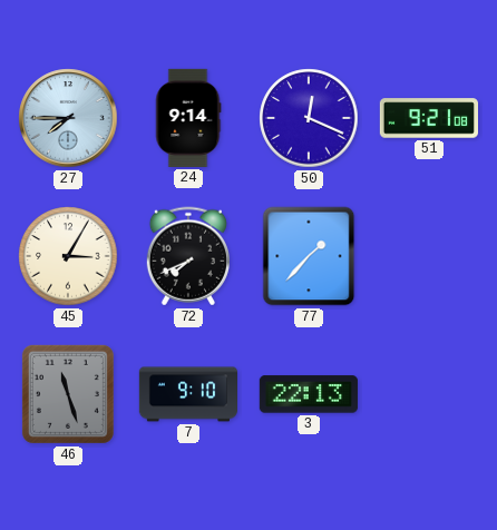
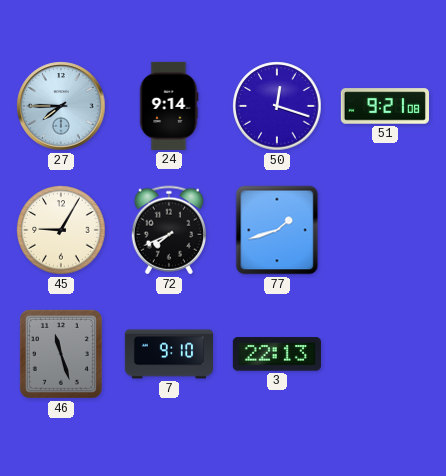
50: 12:19 -> 12:18
45: 3:05 -> 9:05
77: 1:37 -> 1:42
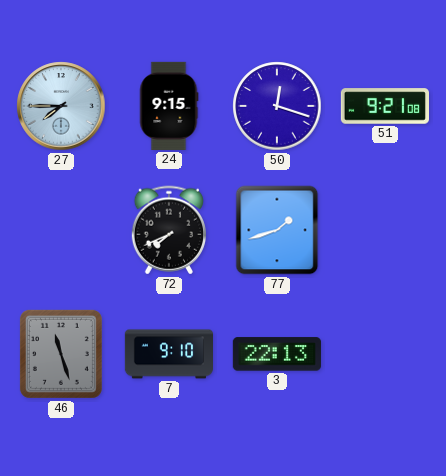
24: 9:14 -> 9:15
45: 9:05 -> none
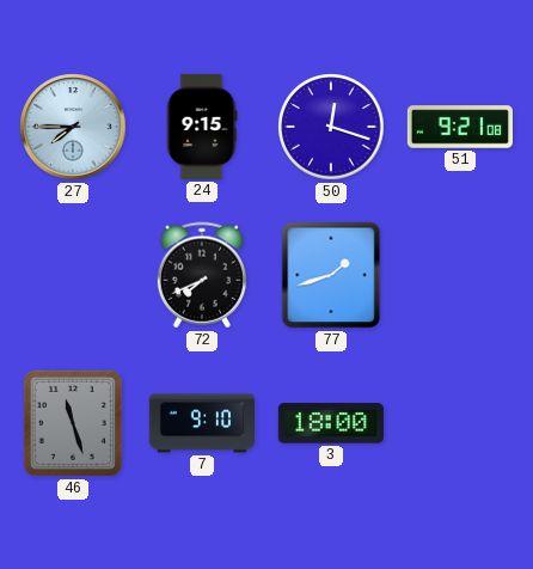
3: 22:13 -> 18:00
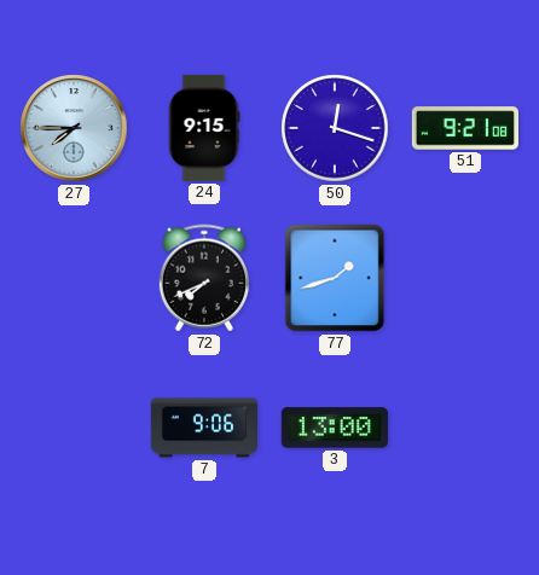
46: 11:27 -> none
7: 9:10 -> 9:06
3: 18:00 -> 13:00
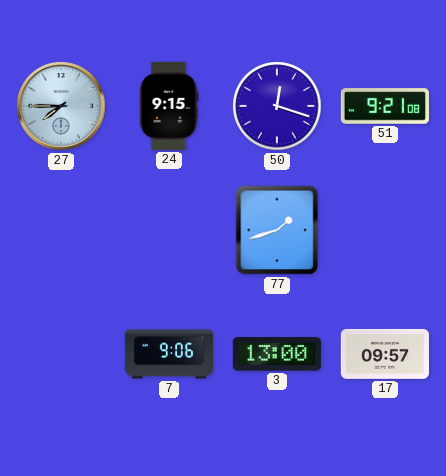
72: 7:41 -> none
17: none -> 09:57
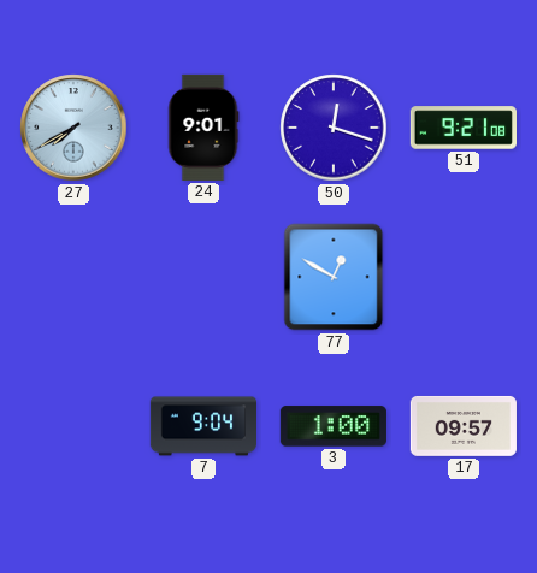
27: 7:45 -> 7:40
24: 9:15 -> 9:01
77: 1:42 -> 12:50
7: 9:06 -> 9:04
3: 13:00 -> 1:00
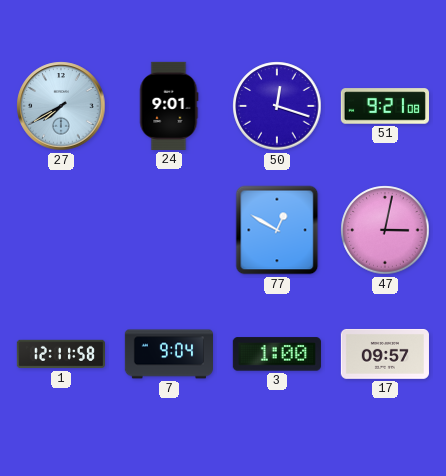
47: none -> 3:02
1: none -> 12:11
